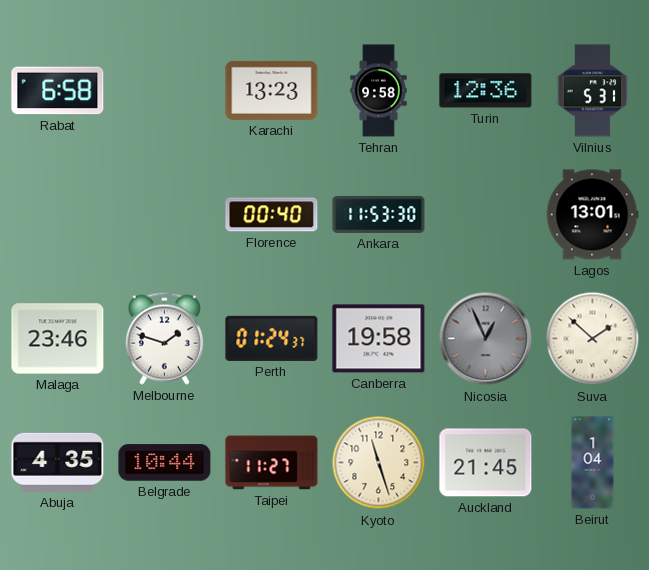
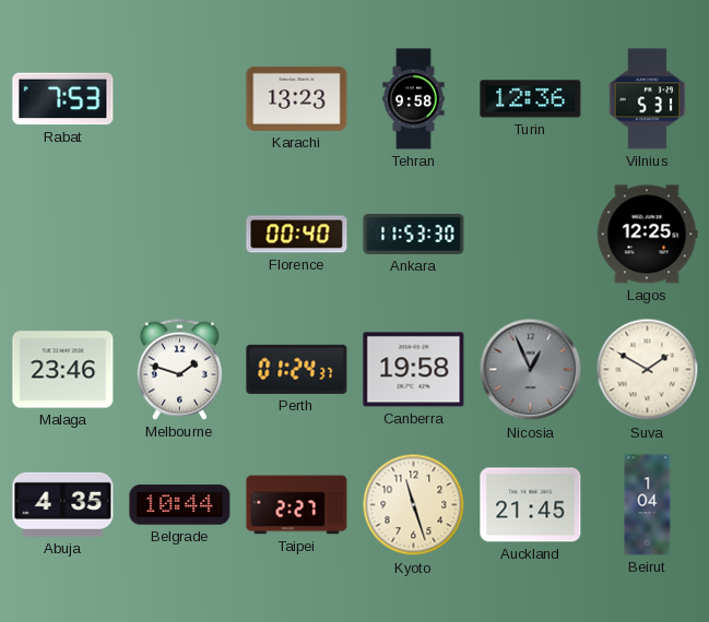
Rabat: 6:58 -> 7:53
Lagos: 13:01 -> 12:25
Suva: 1:52 -> 1:50
Taipei: 11:27 -> 2:27
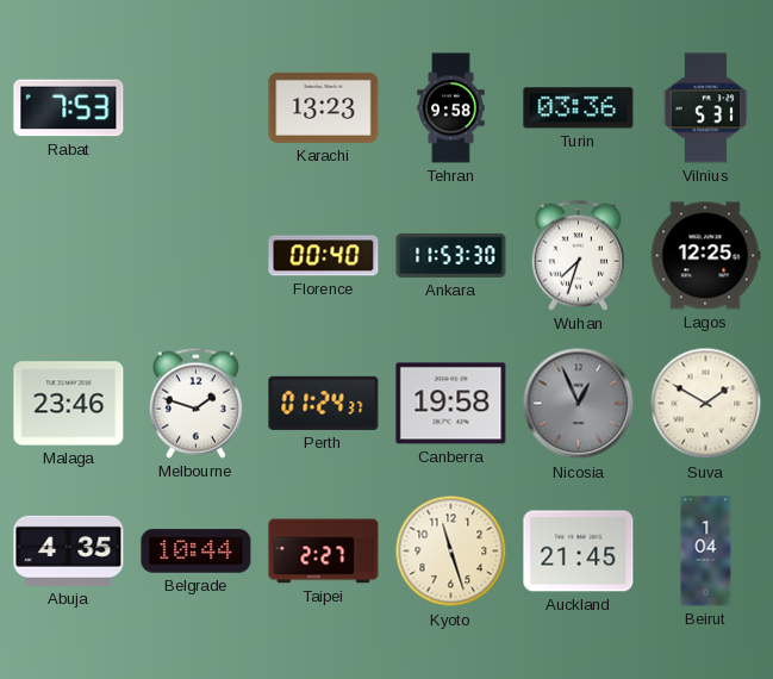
Turin: 12:36 -> 03:36
Wuhan: none -> 7:33
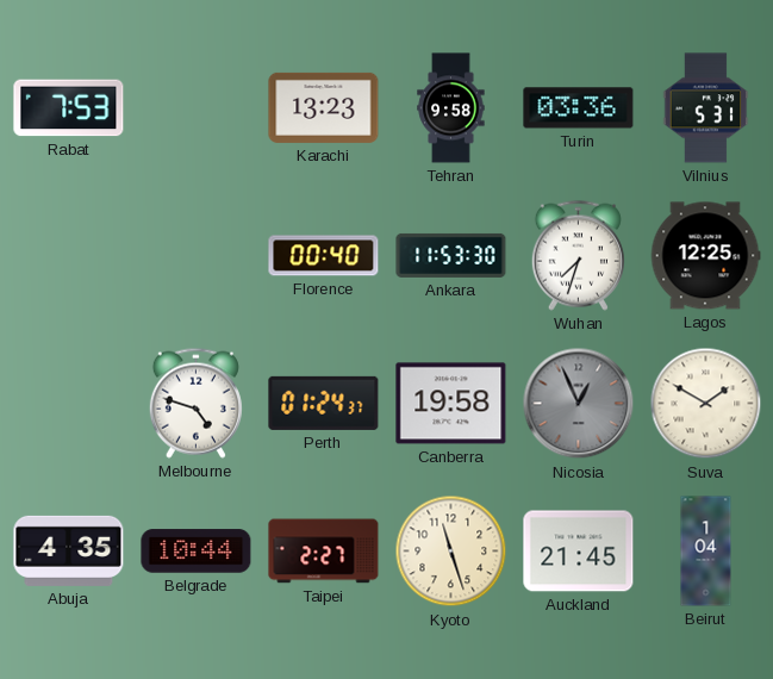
Malaga: 23:46 -> none
Melbourne: 1:48 -> 4:48
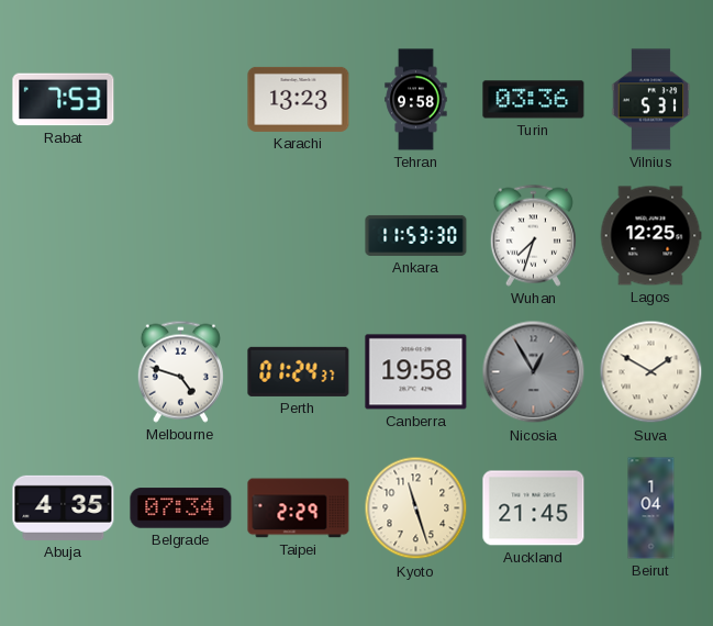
Florence: 00:40 -> none
Nicosia: 12:56 -> 12:55
Belgrade: 10:44 -> 07:34
Taipei: 2:27 -> 2:29
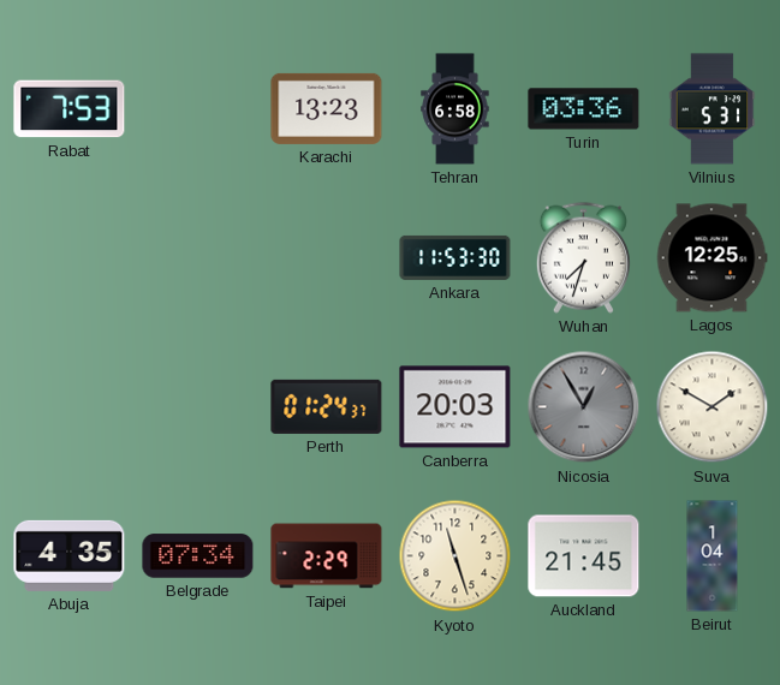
Tehran: 9:58 -> 6:58
Melbourne: 4:48 -> none
Canberra: 19:58 -> 20:03
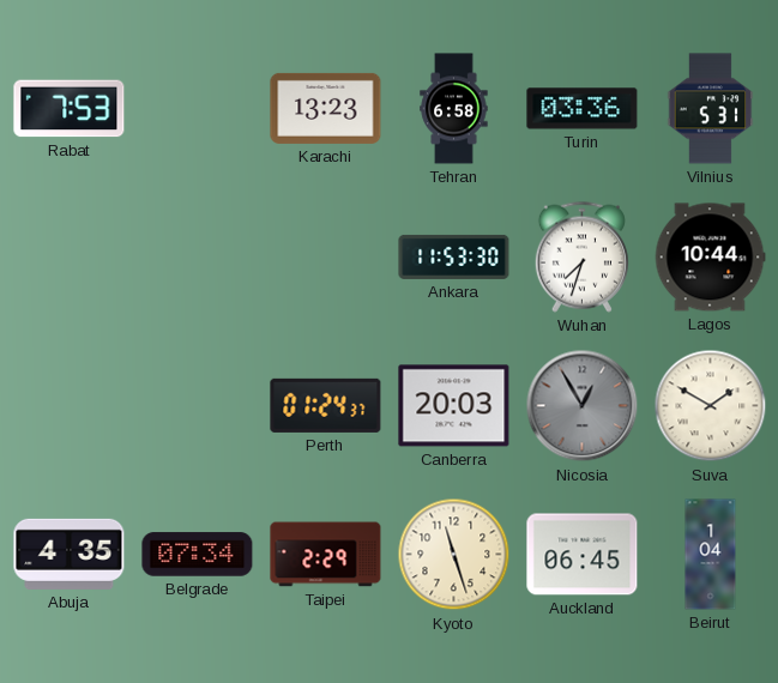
Lagos: 12:25 -> 10:44
Auckland: 21:45 -> 06:45
